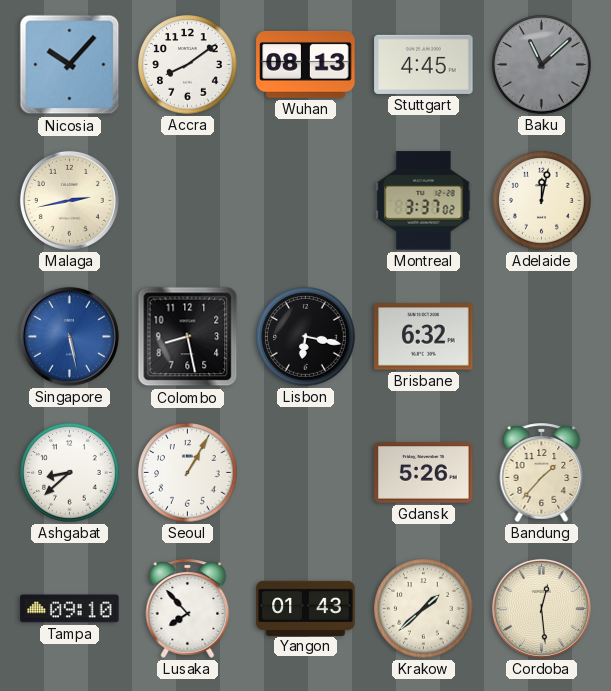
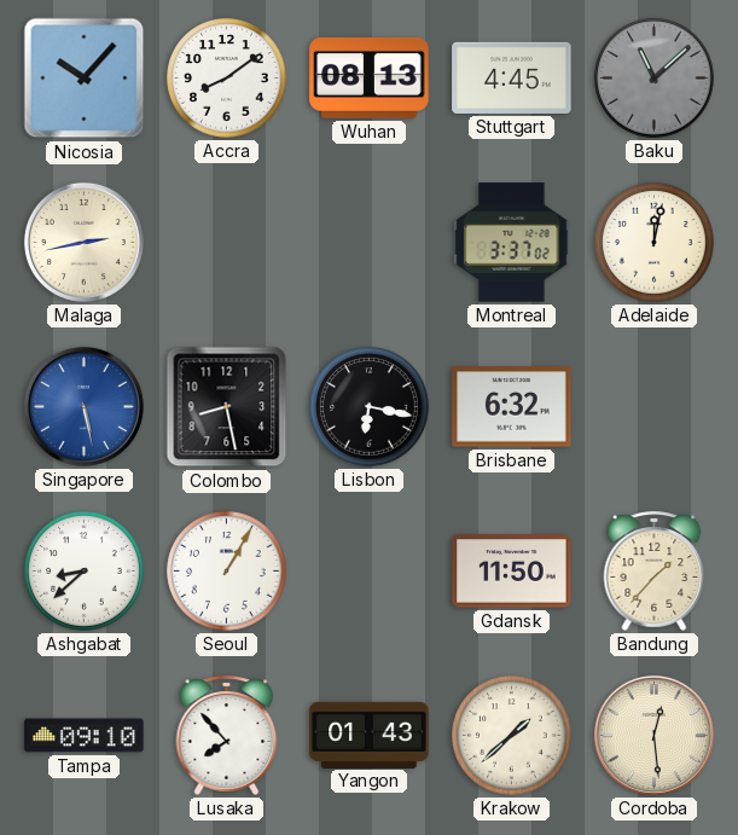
Gdansk: 5:26 -> 11:50
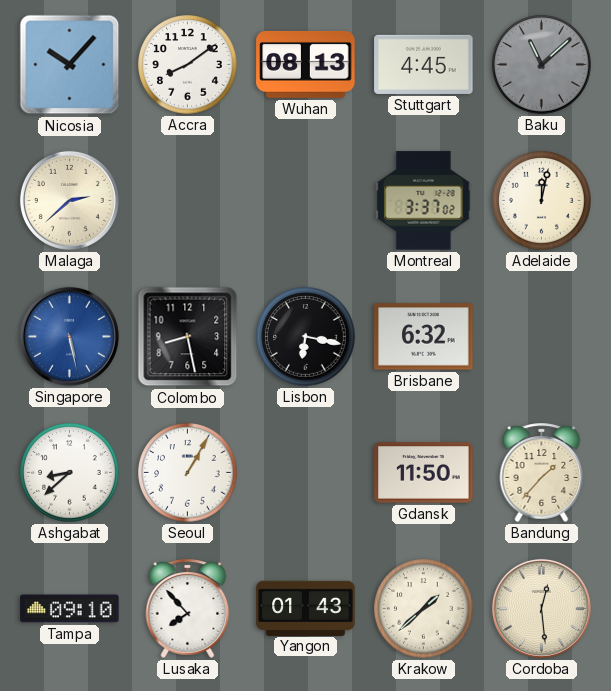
Malaga: 2:43 -> 2:38
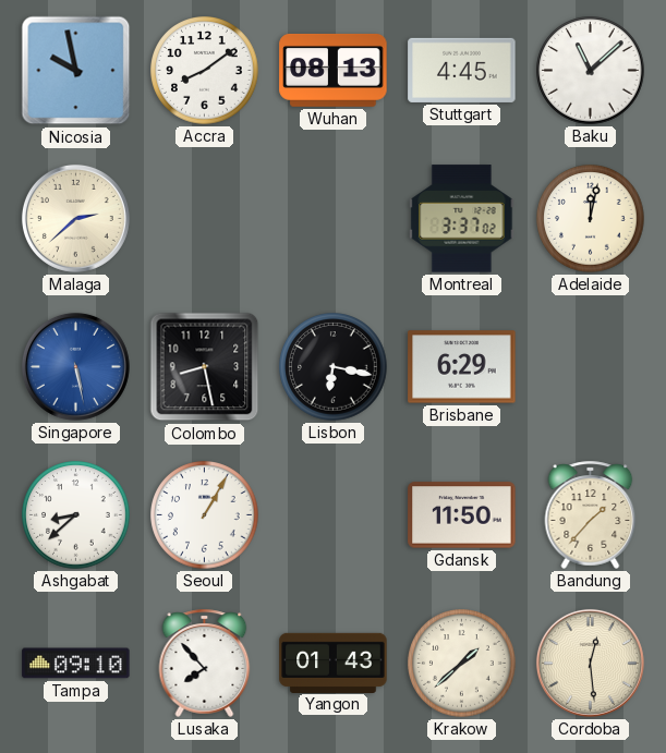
Nicosia: 10:07 -> 9:58
Baku dial: grey -> white
Brisbane: 6:32 -> 6:29
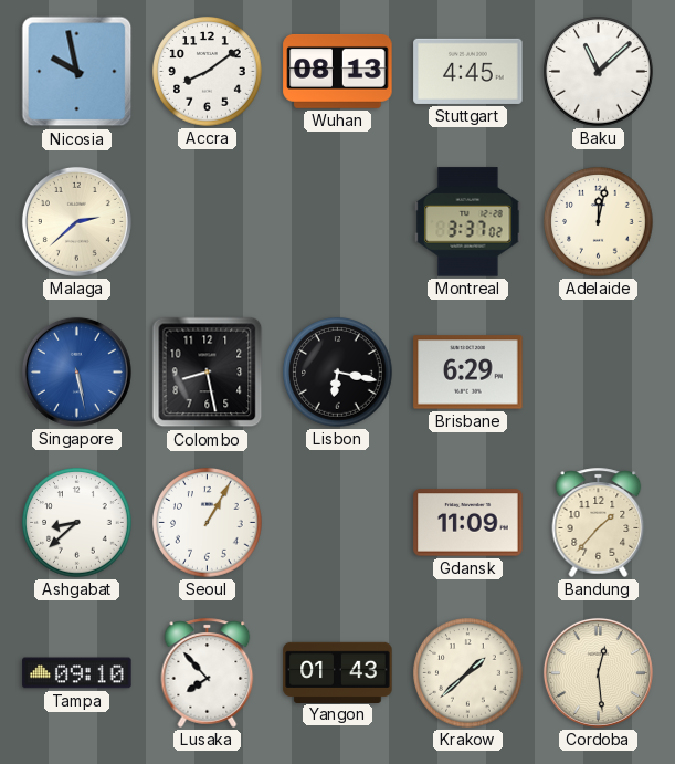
Gdansk: 11:50 -> 11:09
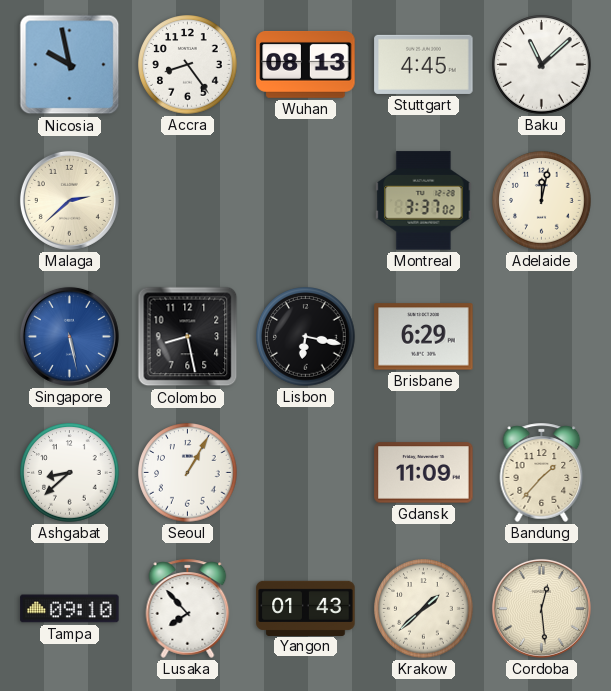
Accra: 8:09 -> 8:24
